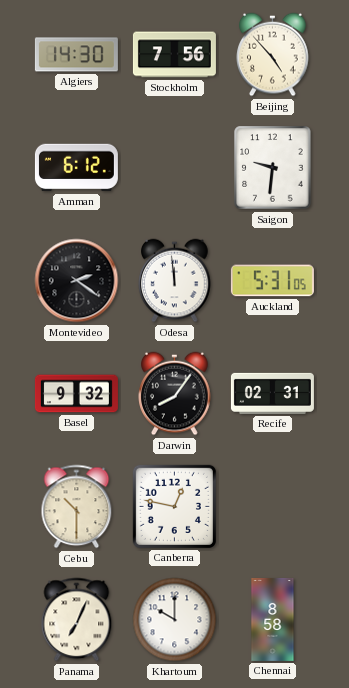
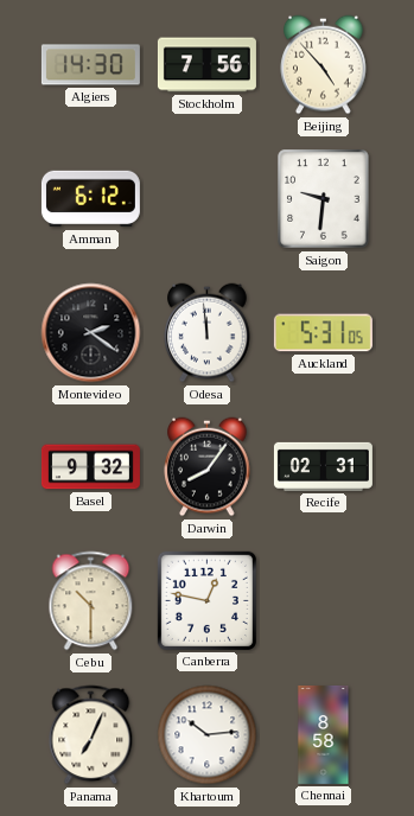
Khartoum: 10:00 -> 10:14
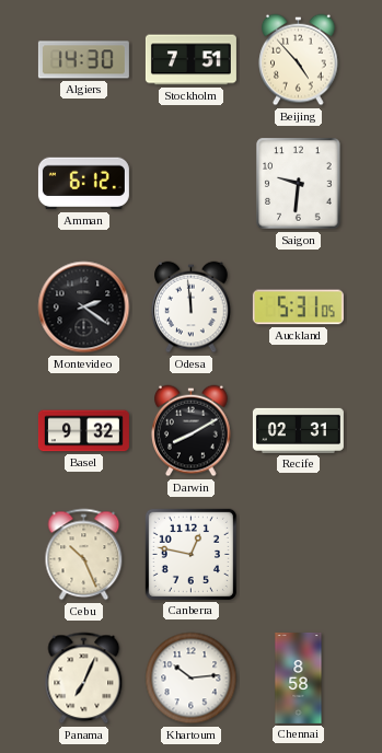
Stockholm: 7:56 -> 7:51
Darwin: 8:06 -> 8:10
Cebu: 10:30 -> 10:26
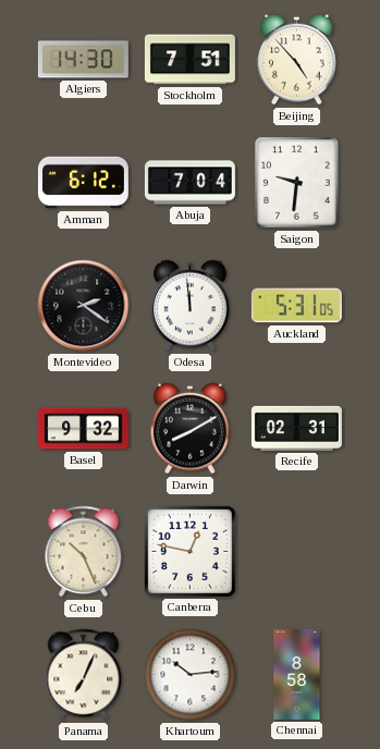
Abuja: none -> 7:04
